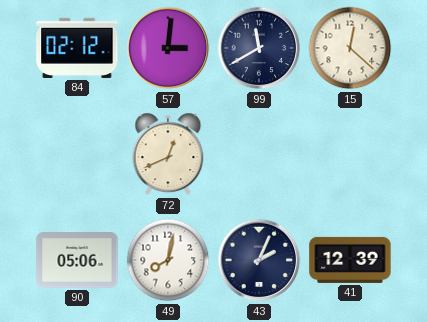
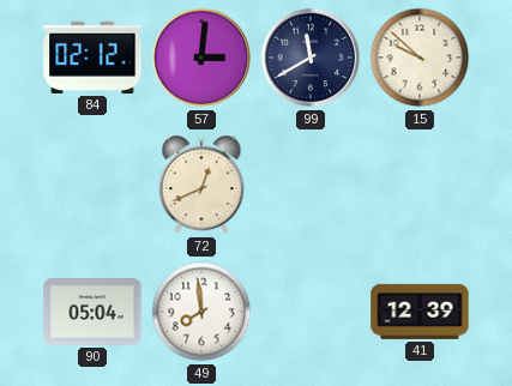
15: 12:22 -> 9:52
90: 05:06 -> 05:04
49: 8:02 -> 7:59
43: 2:04 -> none
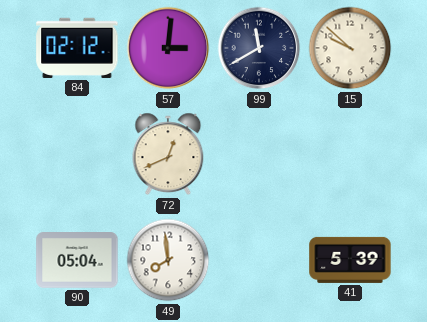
41: 12:39 -> 5:39
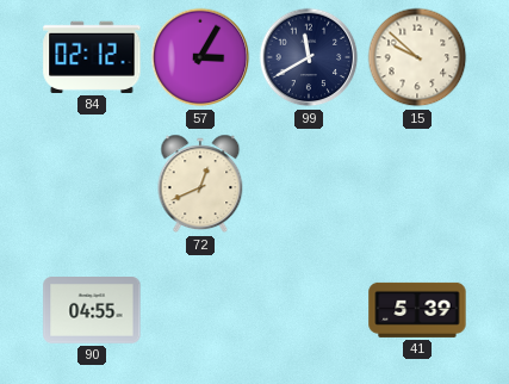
57: 3:01 -> 3:05
90: 05:04 -> 04:55
49: 7:59 -> none
